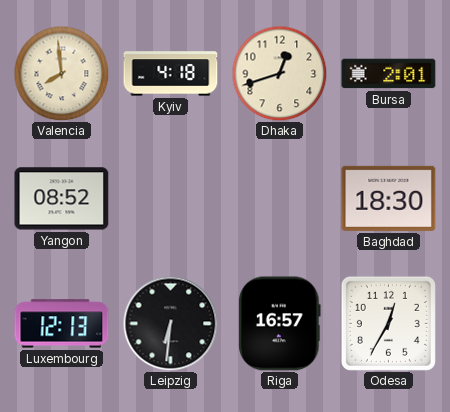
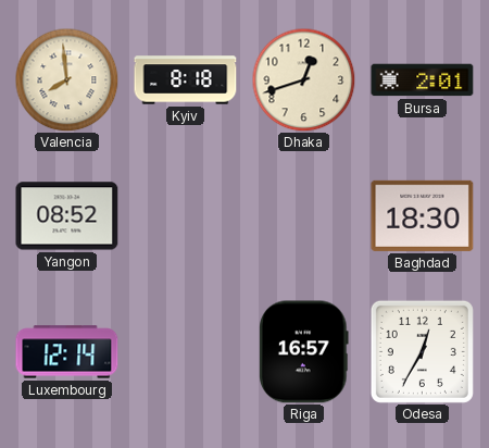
Kyiv: 4:18 -> 8:18
Luxembourg: 12:13 -> 12:14
Leipzig: 6:31 -> none
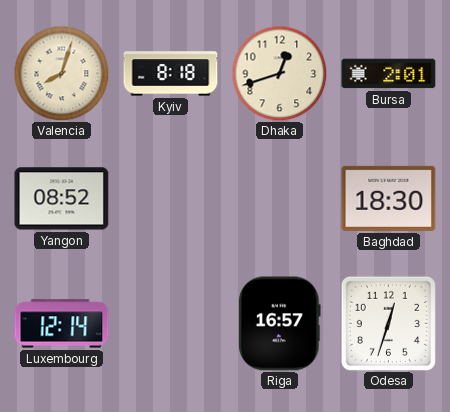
Valencia: 7:59 -> 8:03
Odesa: 12:35 -> 12:33
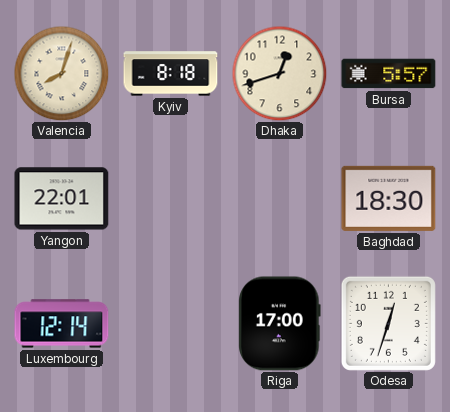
Bursa: 2:01 -> 5:57
Yangon: 08:52 -> 22:01
Riga: 16:57 -> 17:00
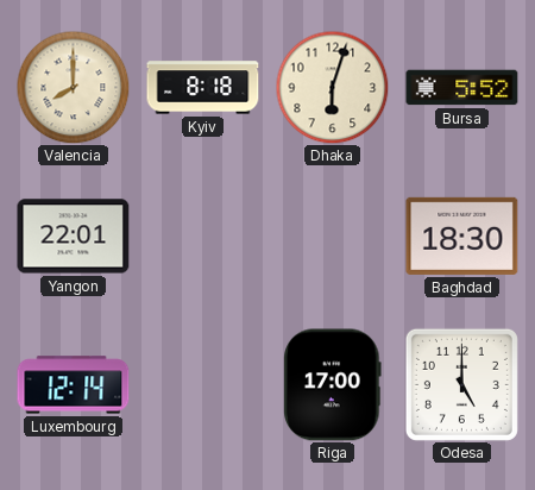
Valencia: 8:03 -> 8:00
Dhaka: 12:42 -> 6:03
Bursa: 5:57 -> 5:52
Odesa: 12:33 -> 5:00
